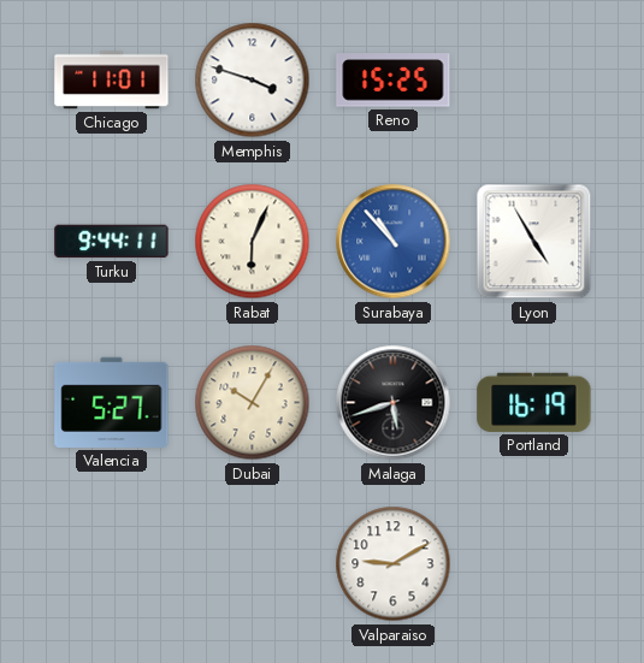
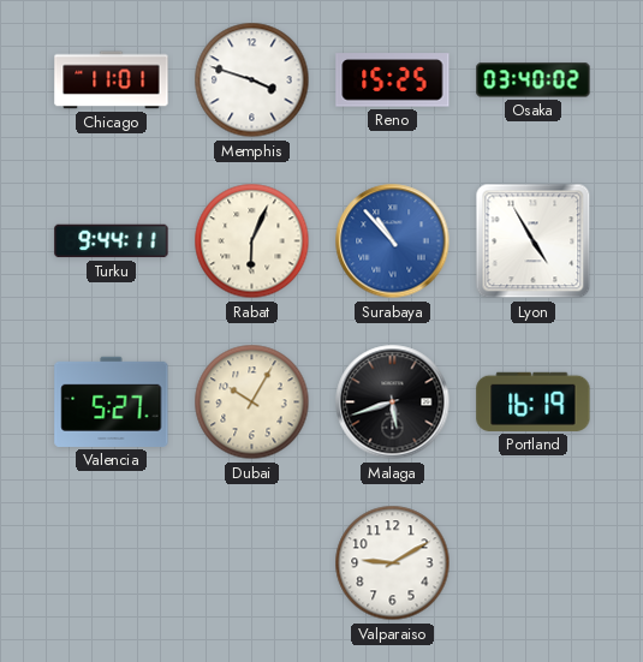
Osaka: none -> 03:40
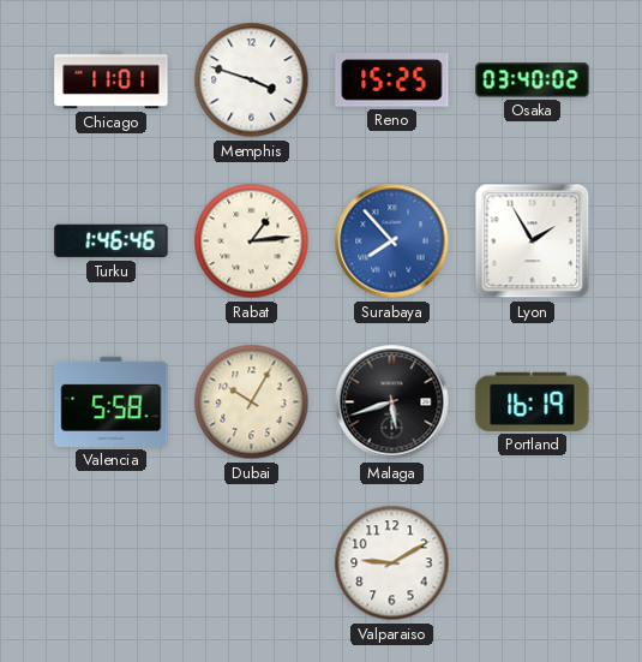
Turku: 9:44 -> 1:46
Rabat: 6:04 -> 1:14
Surabaya: 10:53 -> 7:53
Lyon: 4:55 -> 1:55
Valencia: 5:27 -> 5:58
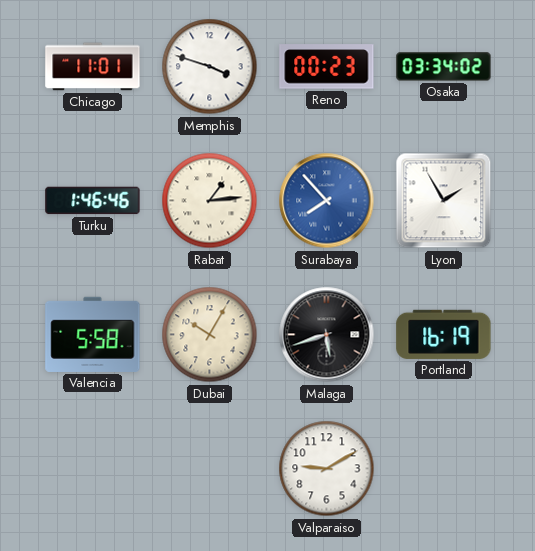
Reno: 15:25 -> 00:23
Osaka: 03:40 -> 03:34
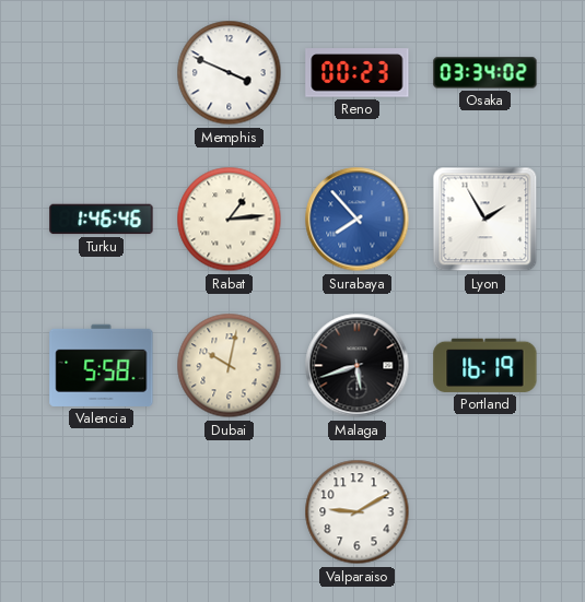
Chicago: 11:01 -> none
Memphis: 3:48 -> 3:49
Dubai: 10:05 -> 10:02
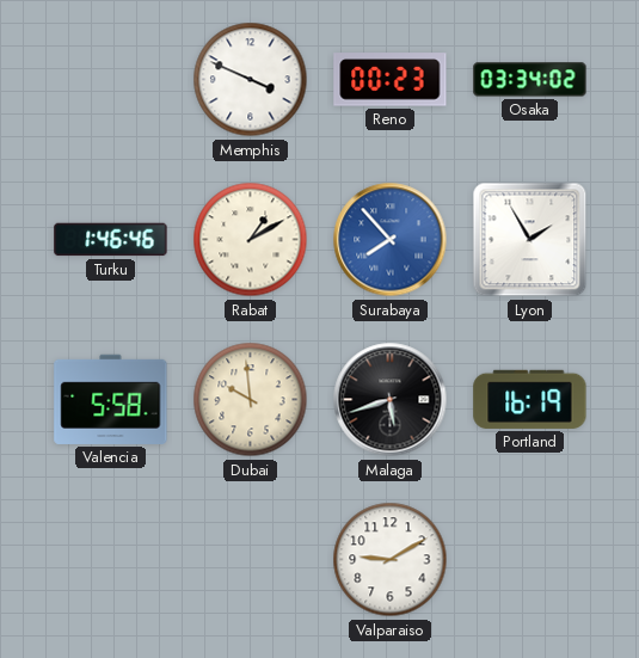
Rabat: 1:14 -> 1:10
Dubai: 10:02 -> 9:59
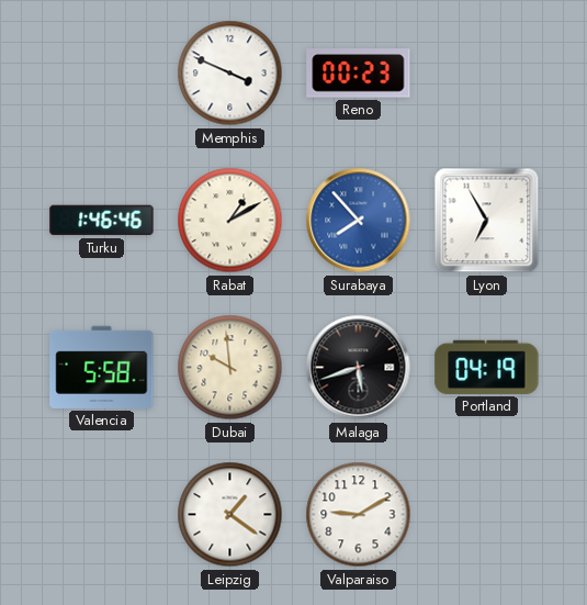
Osaka: 03:34 -> none
Lyon: 1:55 -> 6:55
Portland: 16:19 -> 04:19
Leipzig: none -> 1:21
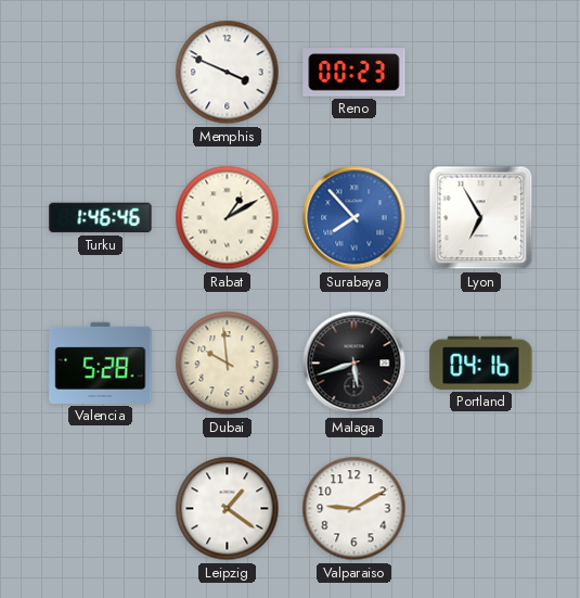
Valencia: 5:58 -> 5:28
Portland: 04:19 -> 04:16
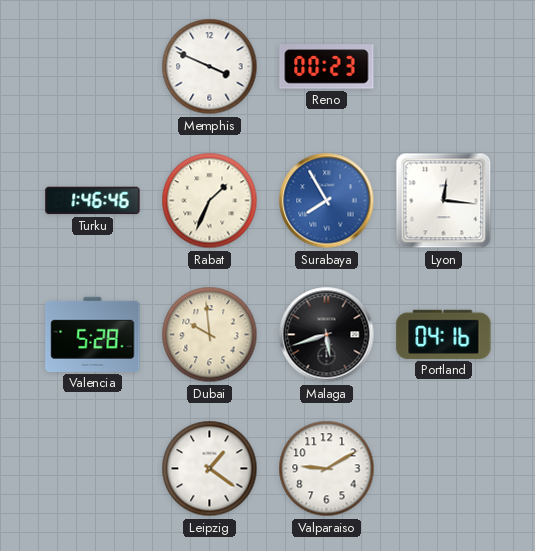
Rabat: 1:10 -> 1:34
Surabaya: 7:53 -> 7:55
Lyon: 6:55 -> 12:16
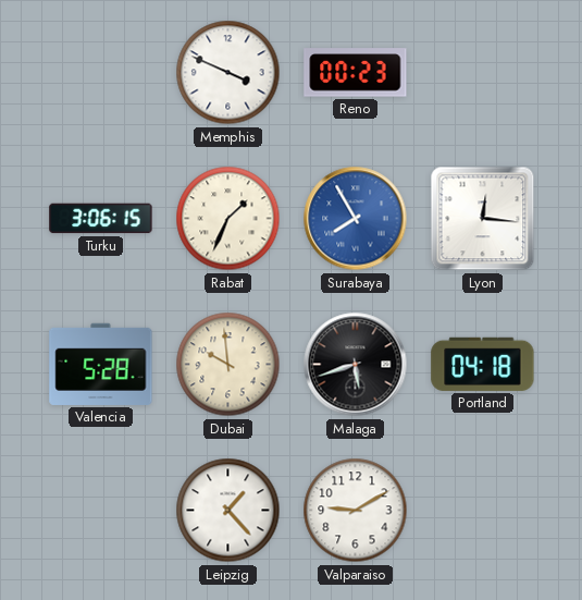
Turku: 1:46 -> 3:06
Portland: 04:16 -> 04:18
Leipzig: 1:21 -> 1:23
